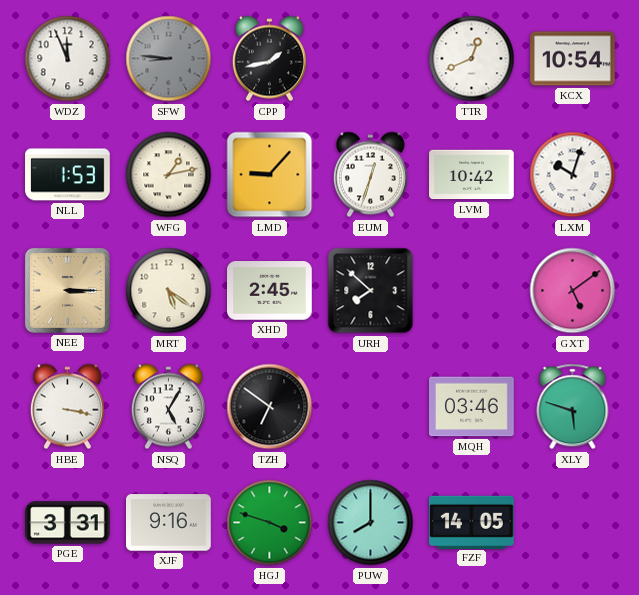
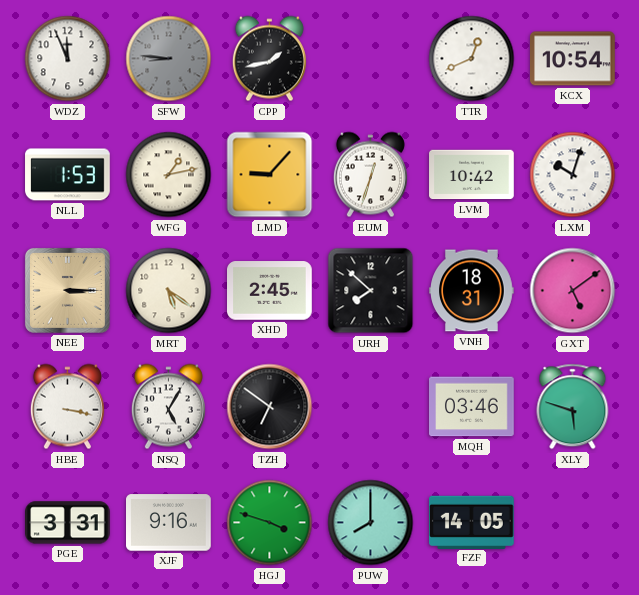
VNH: none -> 18:31
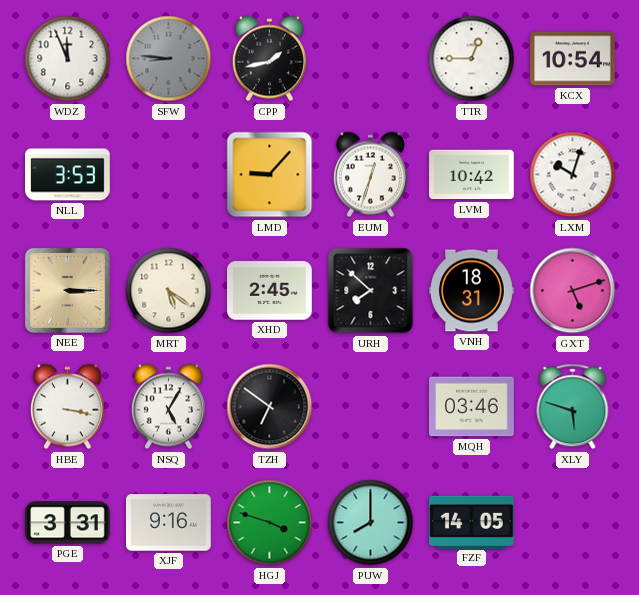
TTR: 12:41 -> 12:45
NLL: 1:53 -> 3:53
WFG: 1:13 -> none
GXT: 5:09 -> 5:12
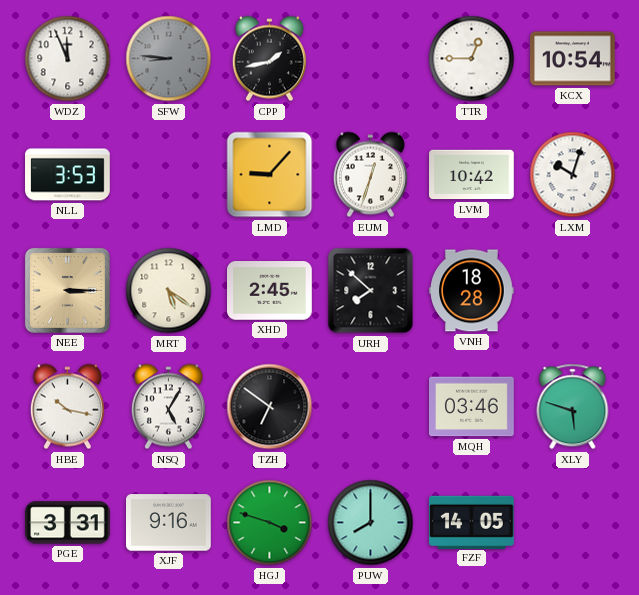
VNH: 18:31 -> 18:28
GXT: 5:12 -> none
HBE: 3:17 -> 10:17
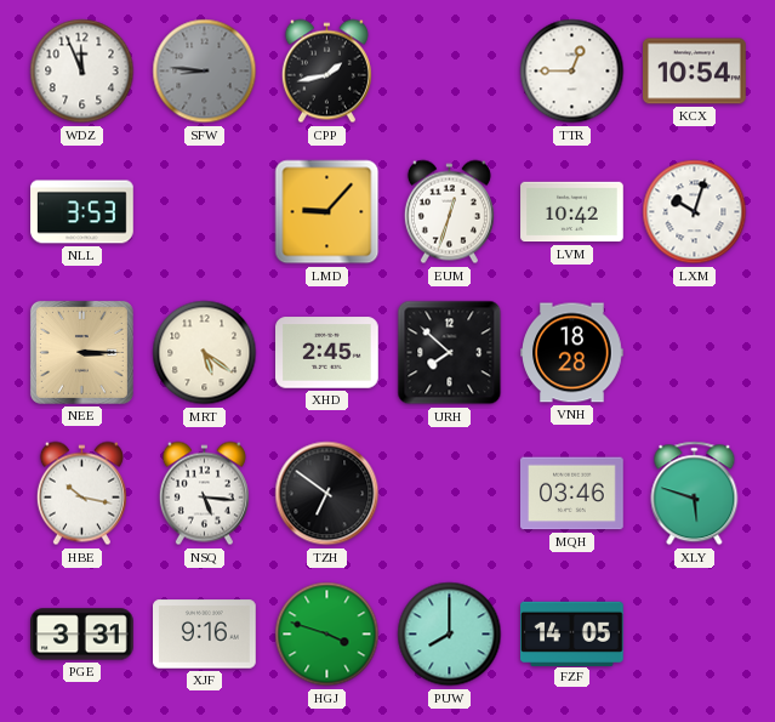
NSQ: 5:05 -> 5:16
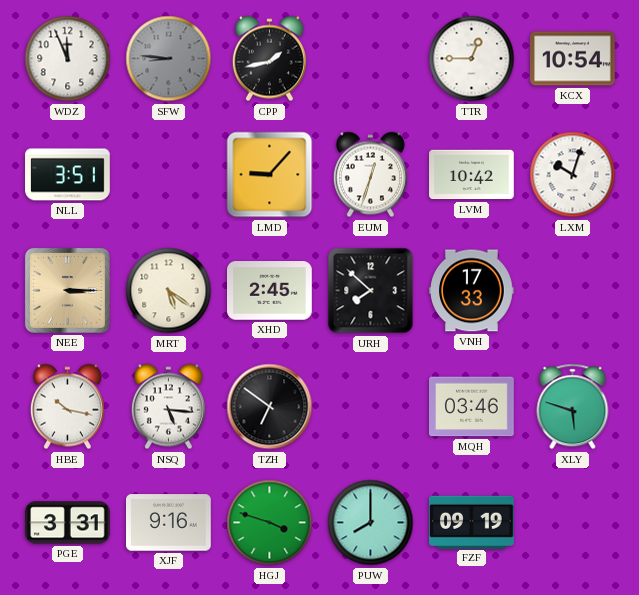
NLL: 3:53 -> 3:51
VNH: 18:28 -> 17:33
FZF: 14:05 -> 09:19
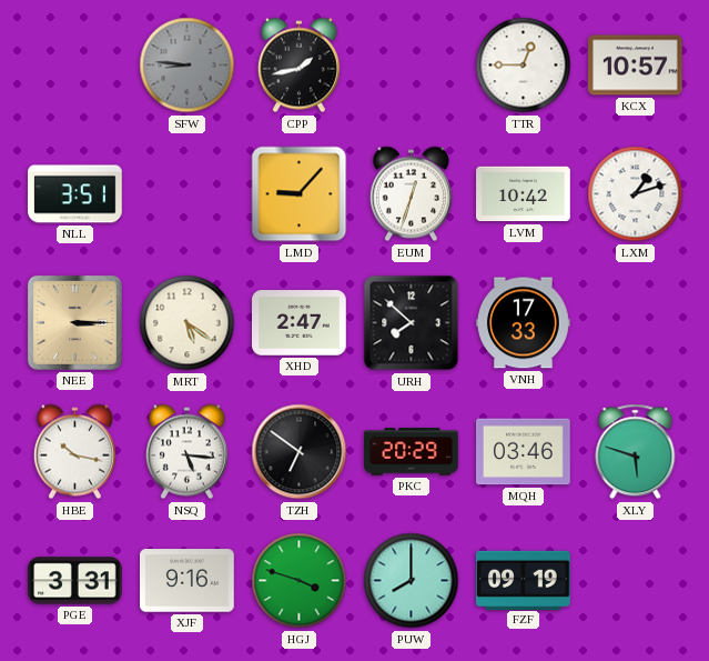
WDZ: 11:56 -> none
KCX: 10:54 -> 10:57
LXM: 10:03 -> 1:12
XHD: 2:45 -> 2:47
PKC: none -> 20:29
